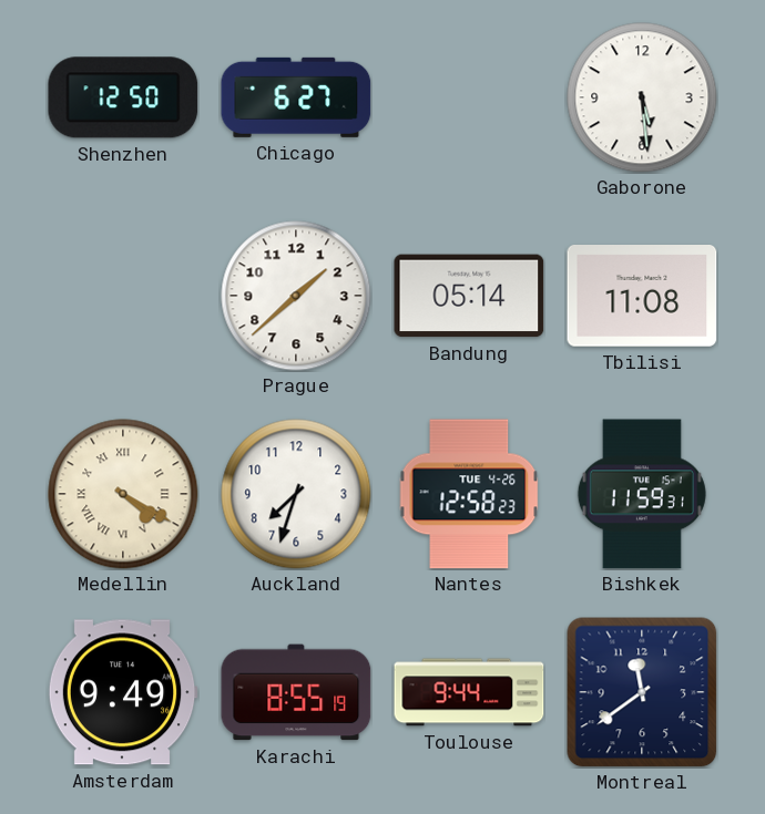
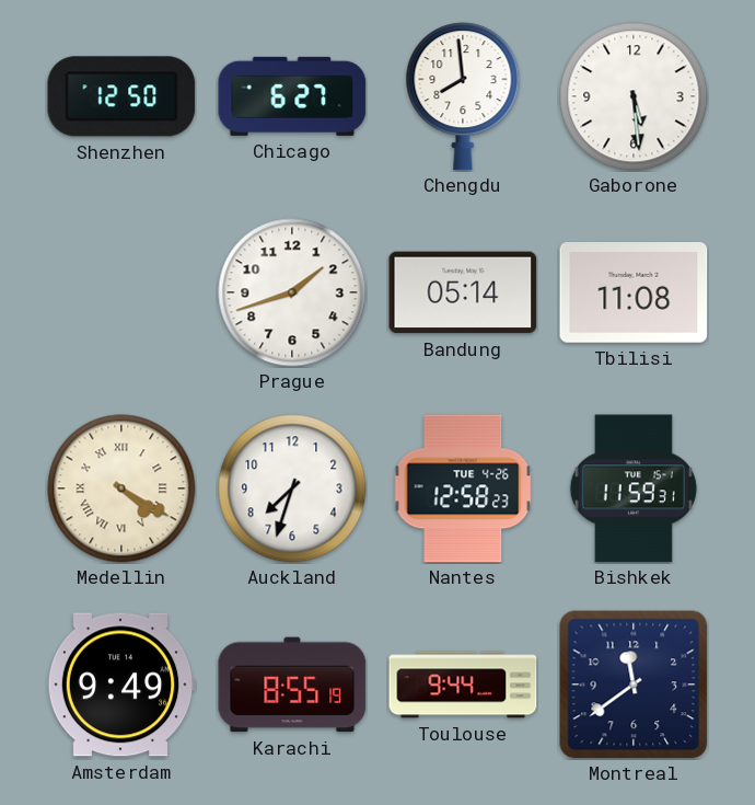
Chengdu: none -> 7:59
Prague: 1:38 -> 1:42
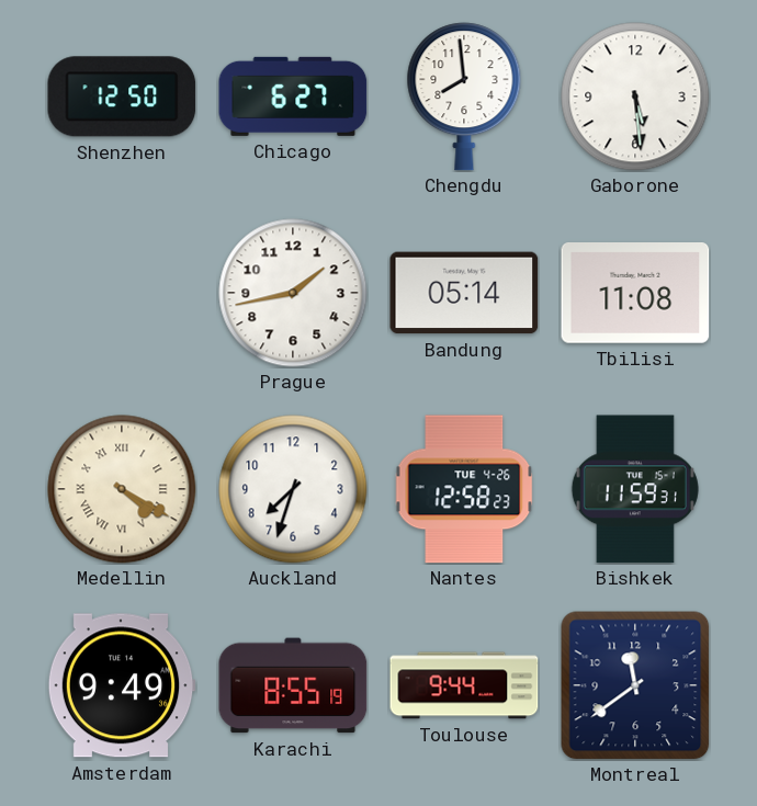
Prague: 1:42 -> 1:43
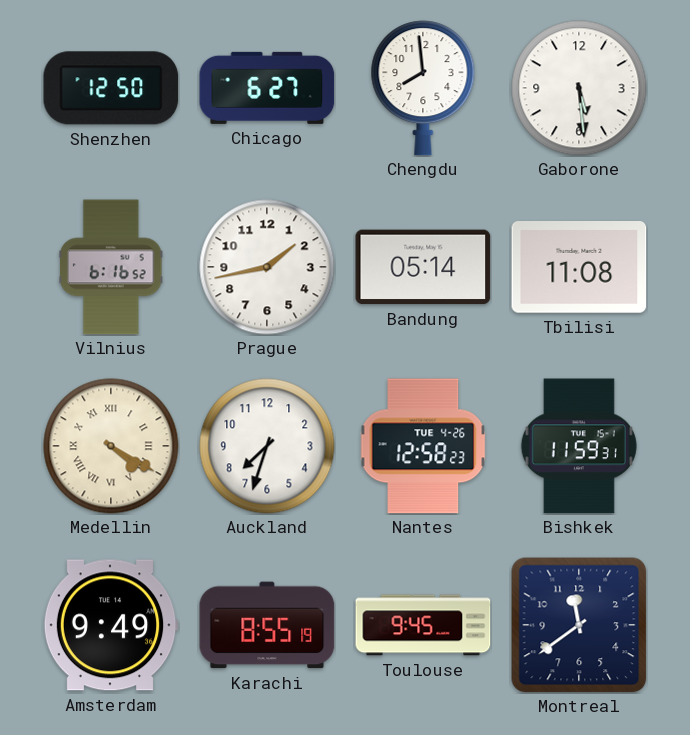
Vilnius: none -> 6:16
Toulouse: 9:44 -> 9:45
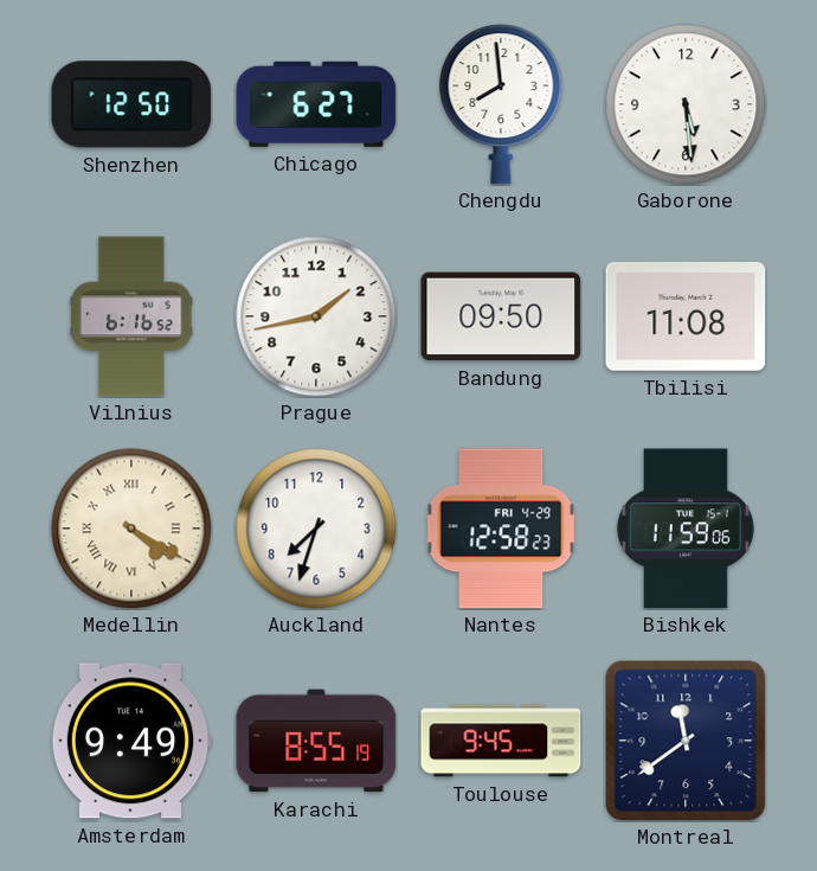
Bandung: 05:14 -> 09:50
Nantes date: TUE 4-26 -> FRI 4-29
Bishkek: 11:59:31 -> 11:59:06
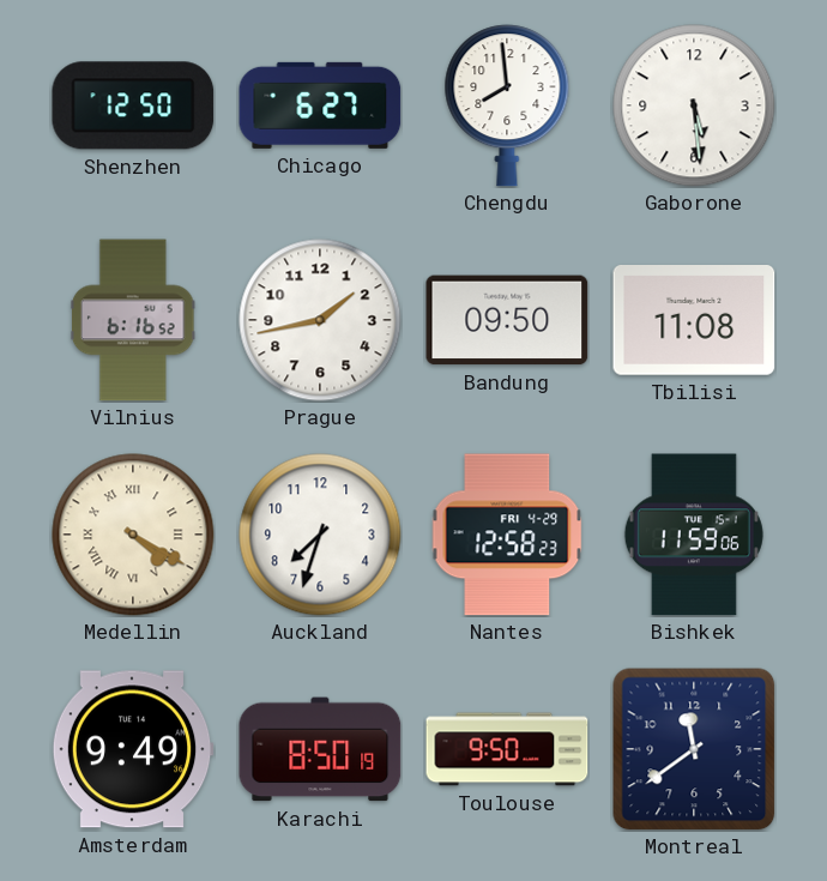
Karachi: 8:55 -> 8:50
Toulouse: 9:45 -> 9:50
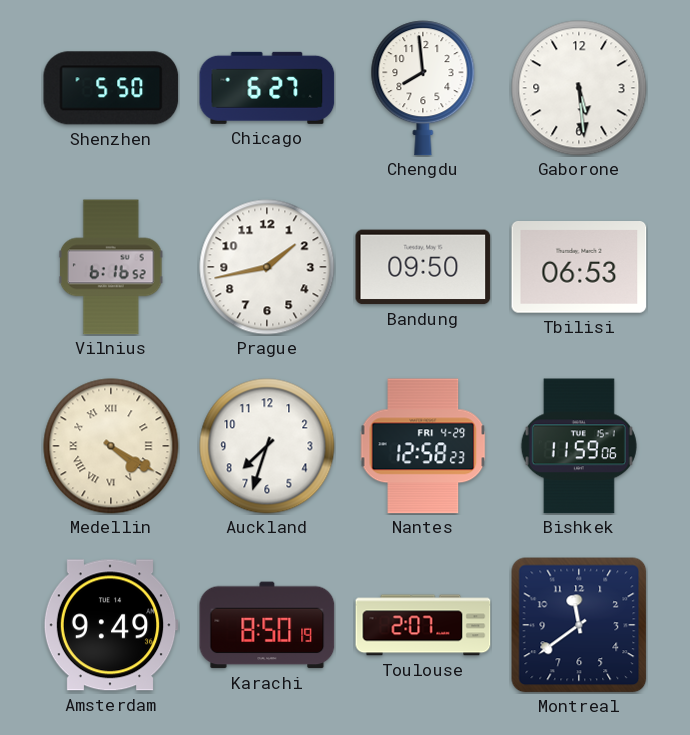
Shenzhen: 12:50 -> 5:50
Tbilisi: 11:08 -> 06:53
Toulouse: 9:50 -> 2:07
